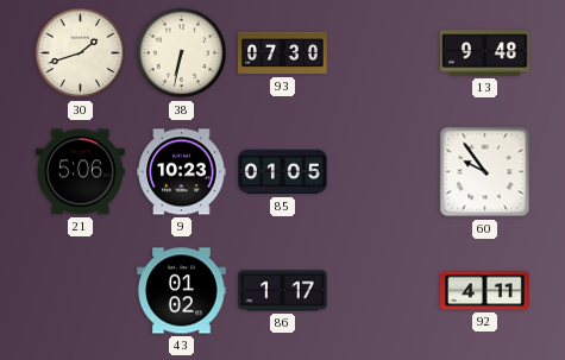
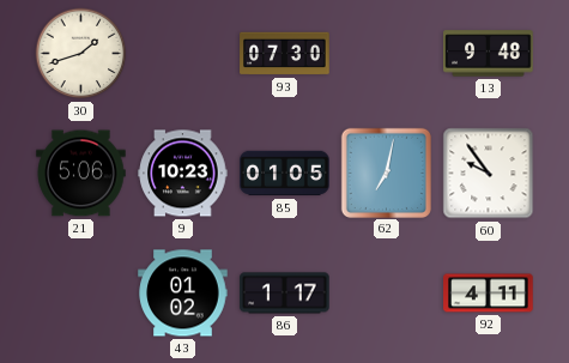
38: 6:32 -> none
62: none -> 7:02
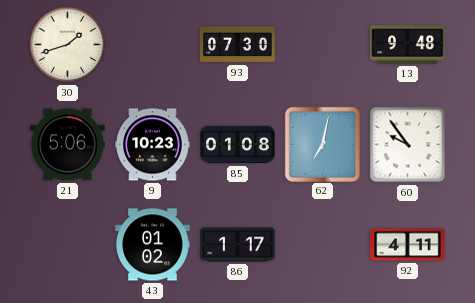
85: 01:05 -> 01:08
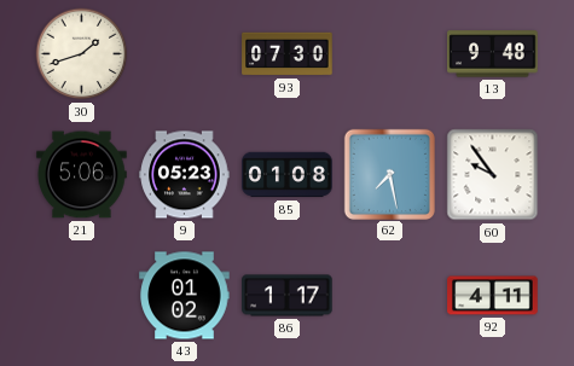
9: 10:23 -> 05:23
62: 7:02 -> 7:28
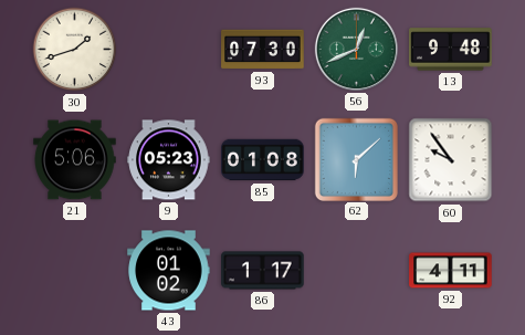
56: none -> 12:41
62: 7:28 -> 6:08
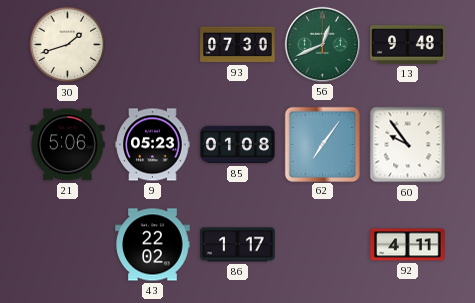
62: 6:08 -> 7:06
43: 01:02 -> 22:02
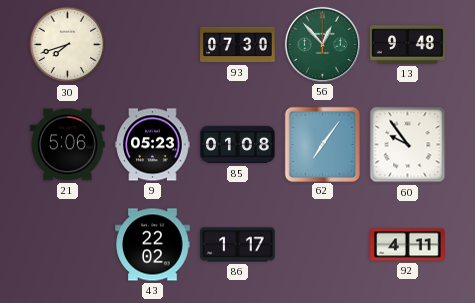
30: 1:42 -> 7:42
56: 12:41 -> 12:53
